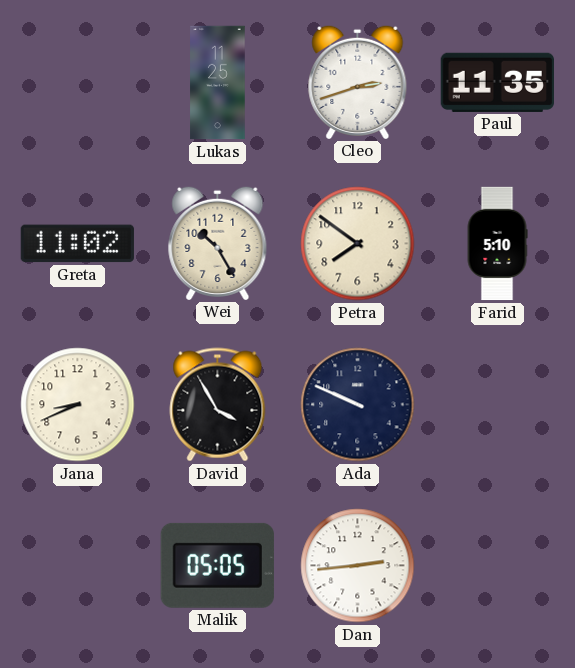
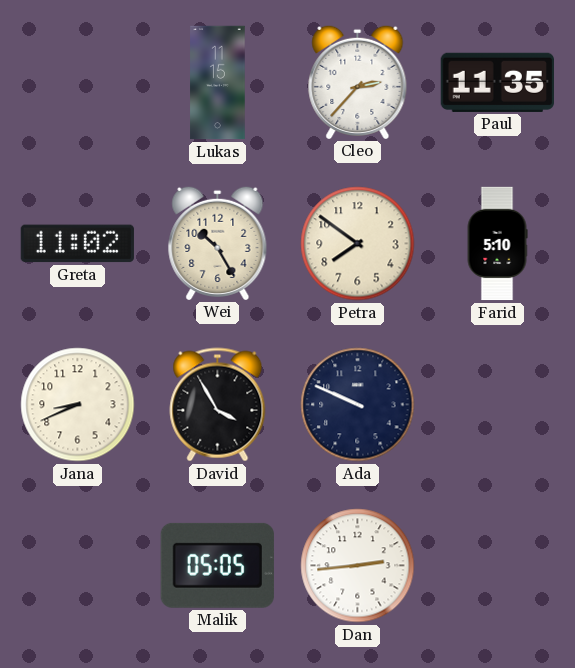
Lukas: 11:25 -> 11:15
Cleo: 2:42 -> 2:37
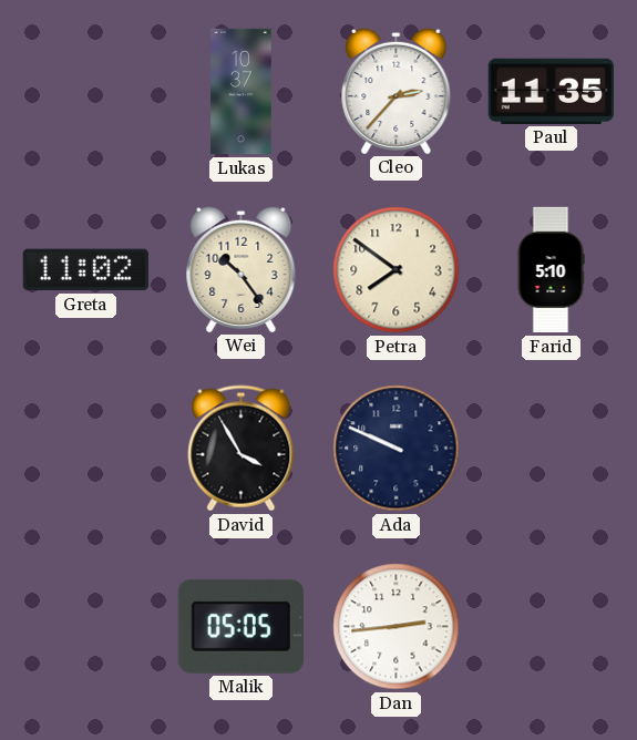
Lukas: 11:15 -> 10:37
Wei: 10:25 -> 10:24
Jana: 8:41 -> none
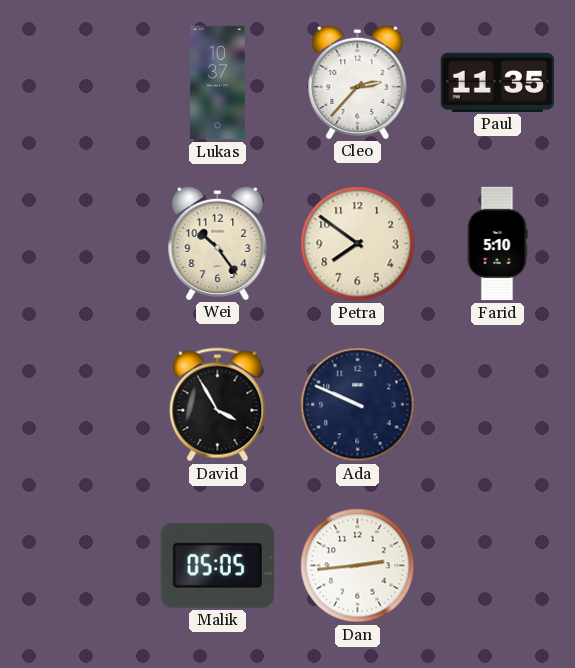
Greta: 11:02 -> none
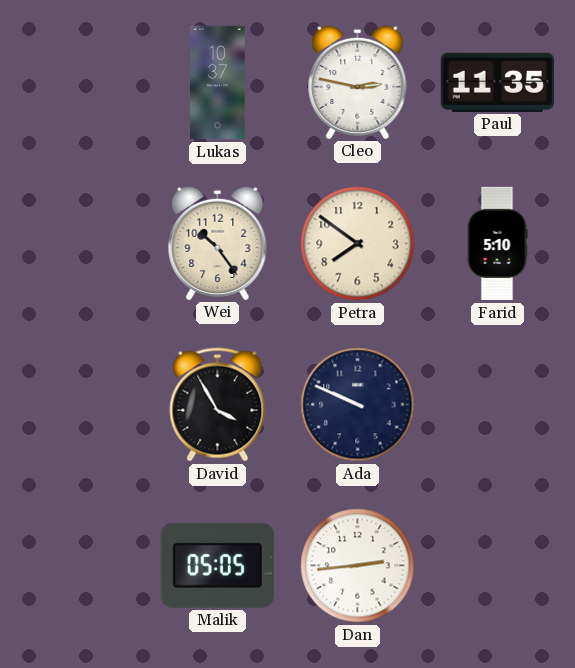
Cleo: 2:37 -> 2:47
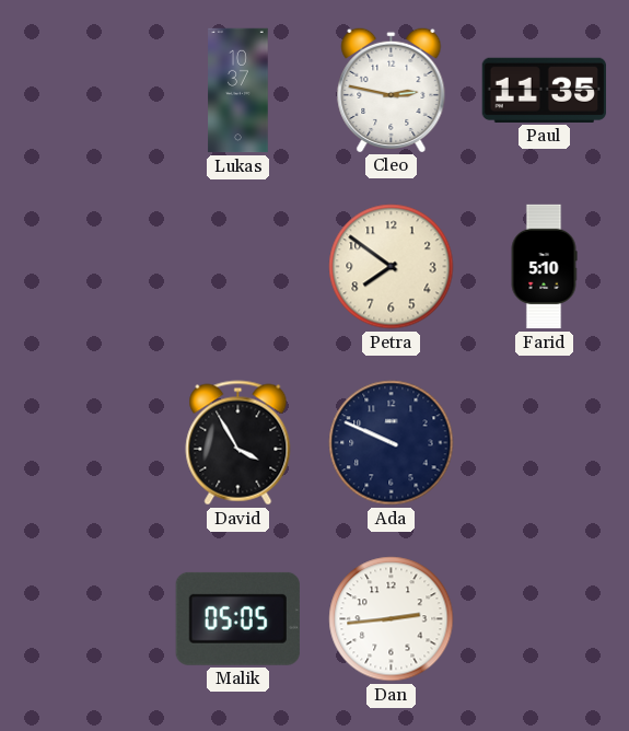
Wei: 10:24 -> none
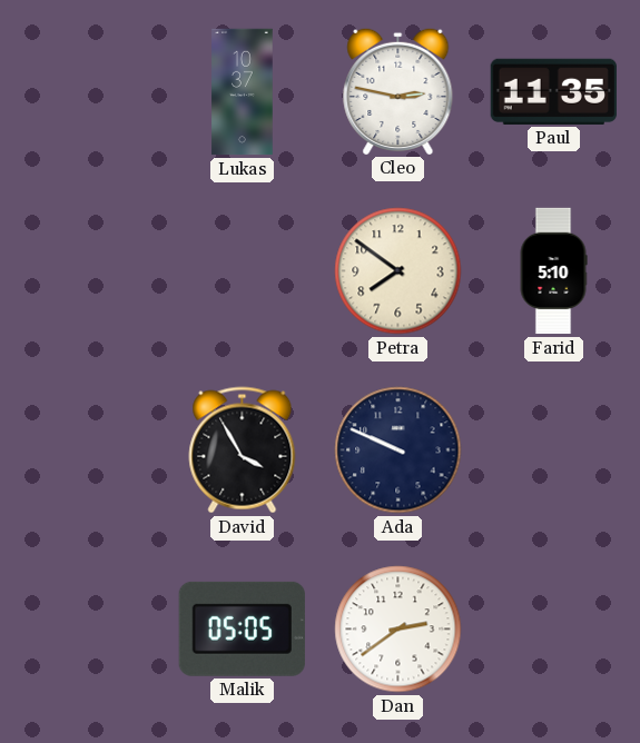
Dan: 2:44 -> 2:39
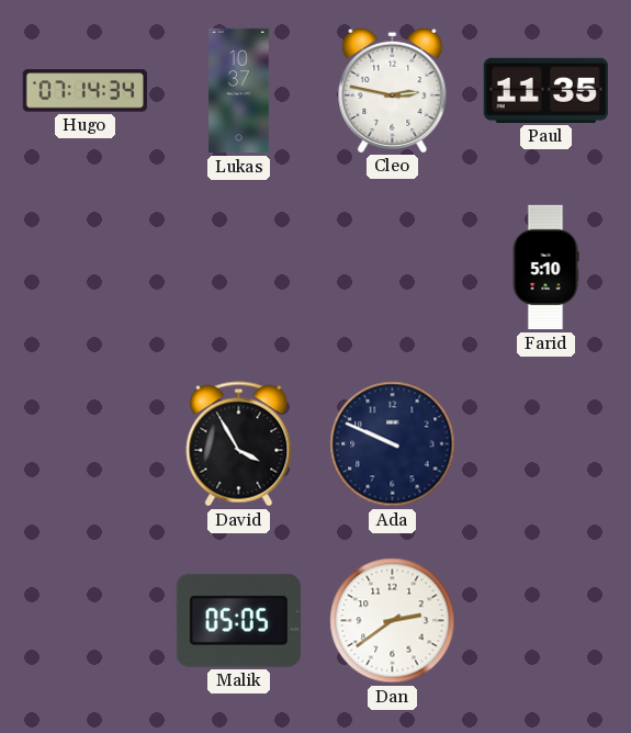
Hugo: none -> 07:14
Petra: 7:51 -> none
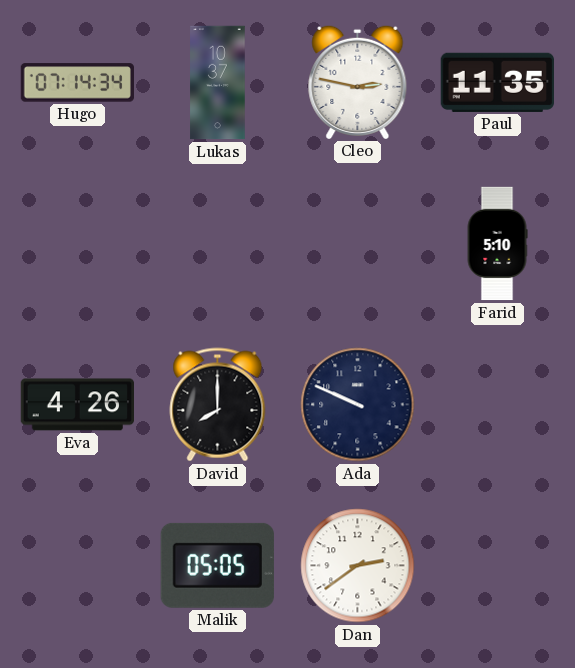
Eva: none -> 4:26
David: 3:55 -> 8:00
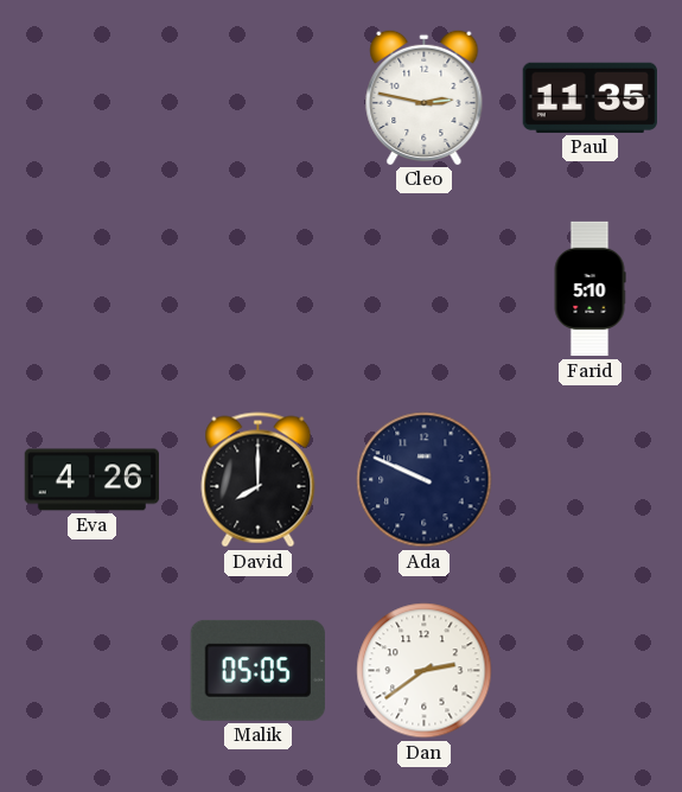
Hugo: 07:14 -> none
Lukas: 10:37 -> none
